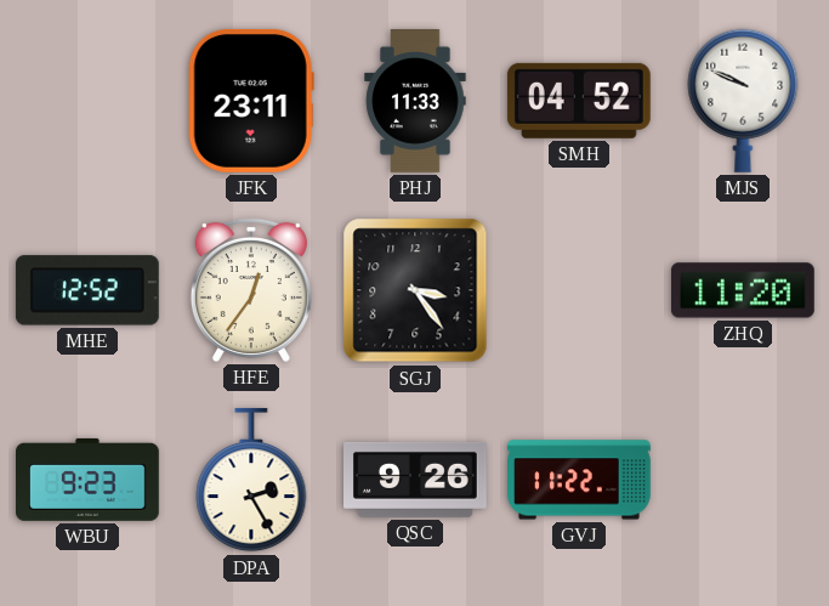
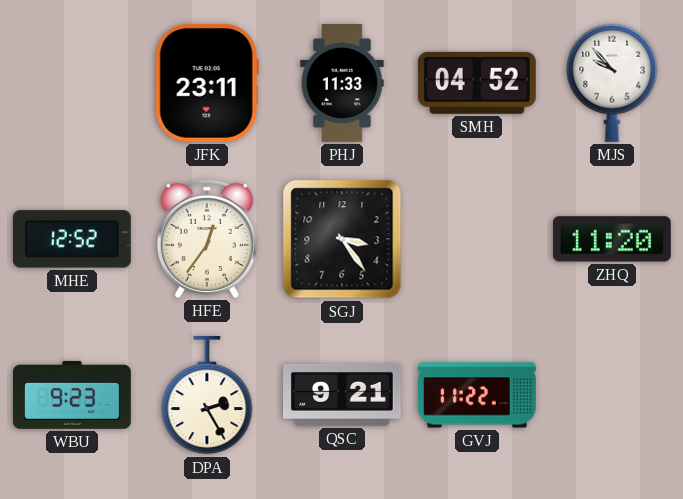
MJS: 9:49 -> 9:53
QSC: 9:26 -> 9:21
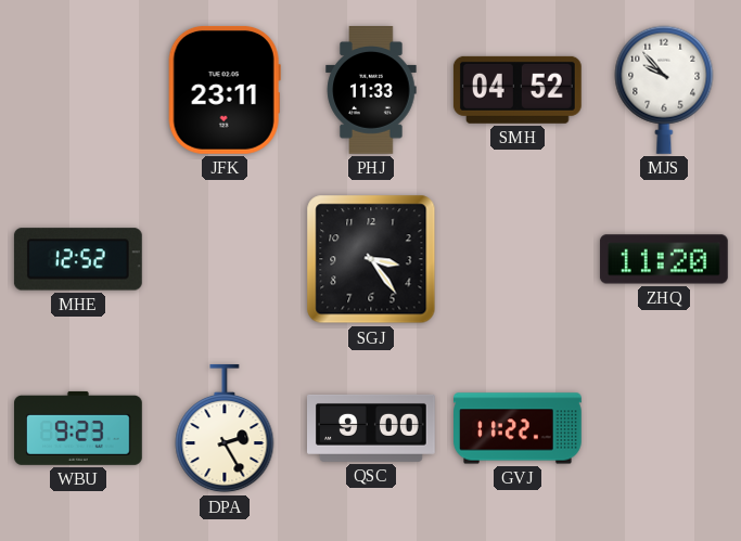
HFE: 12:36 -> none
QSC: 9:21 -> 9:00
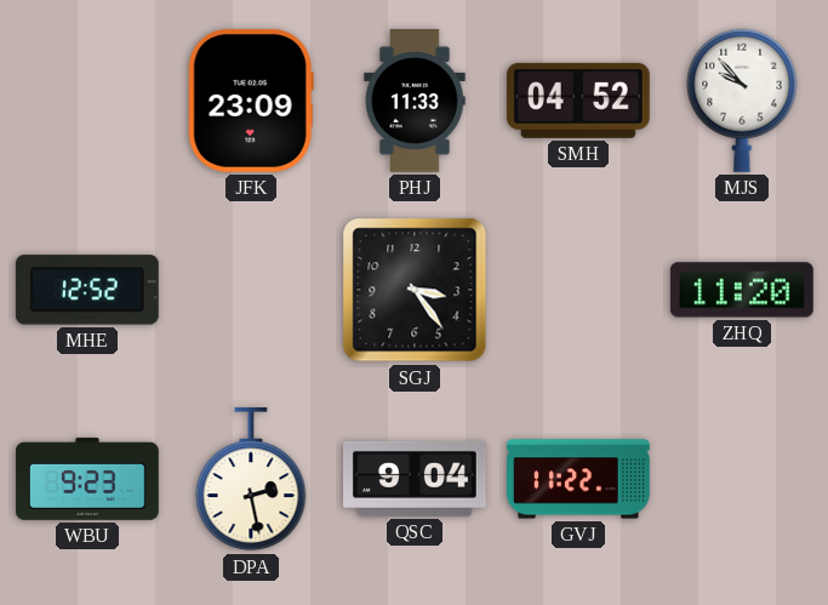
JFK: 23:11 -> 23:09
DPA: 2:25 -> 2:28
QSC: 9:00 -> 9:04
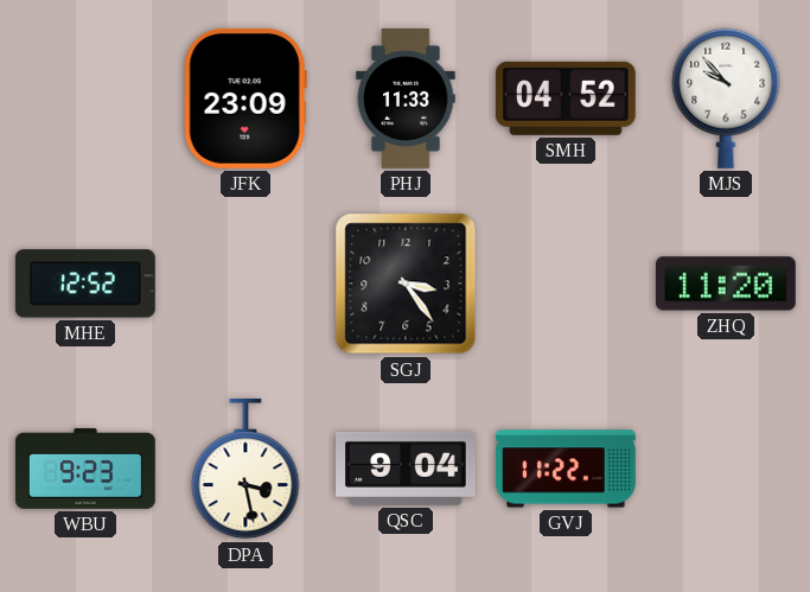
DPA: 2:28 -> 3:28
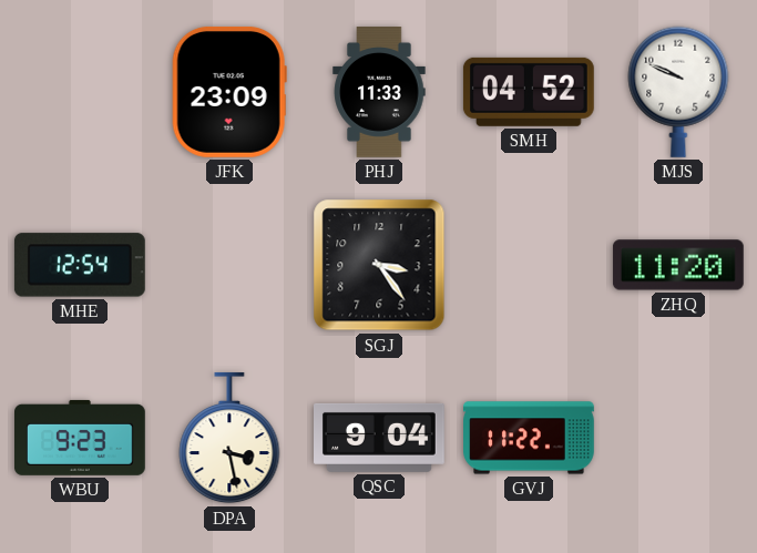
MJS: 9:53 -> 9:49
MHE: 12:52 -> 12:54
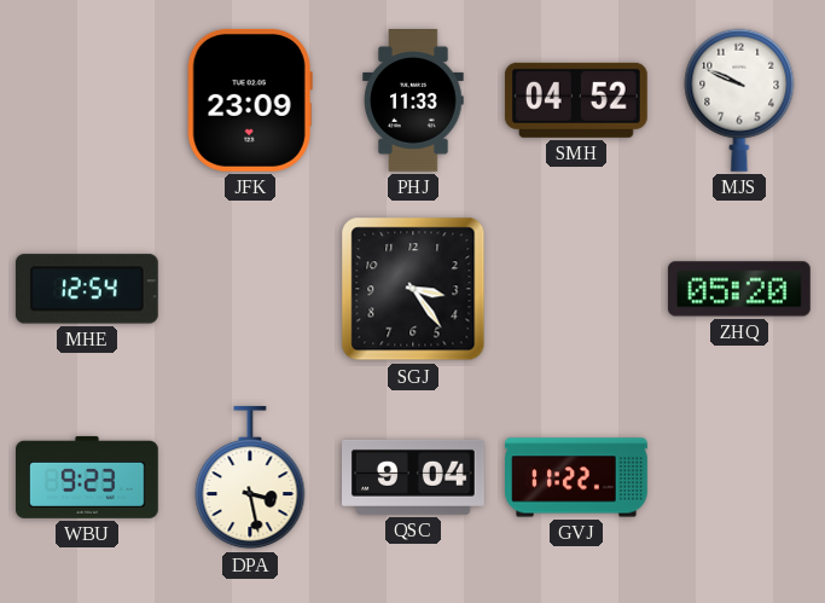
ZHQ: 11:20 -> 05:20
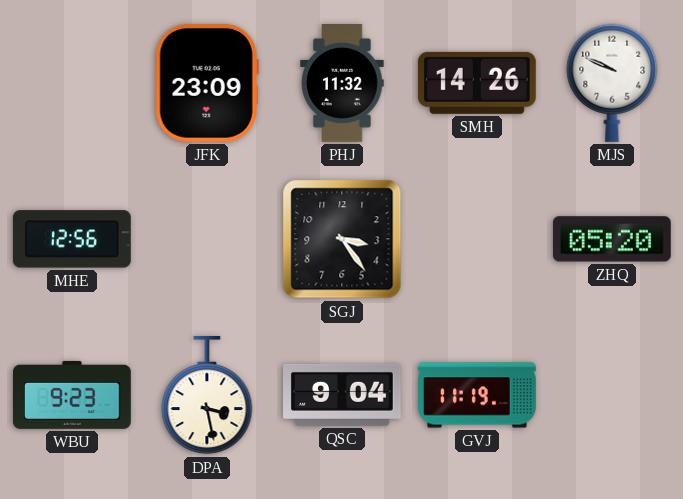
PHJ: 11:33 -> 11:32
SMH: 04:52 -> 14:26
MHE: 12:54 -> 12:56
GVJ: 11:22 -> 11:19
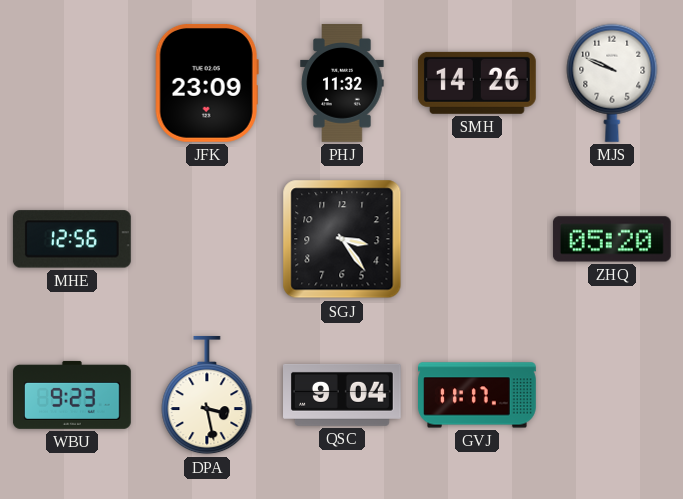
GVJ: 11:19 -> 11:17
